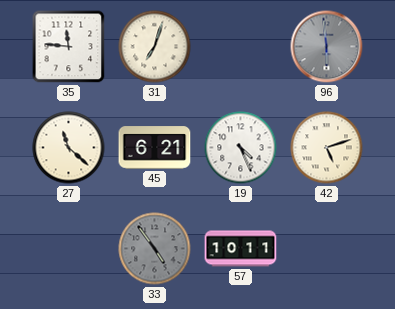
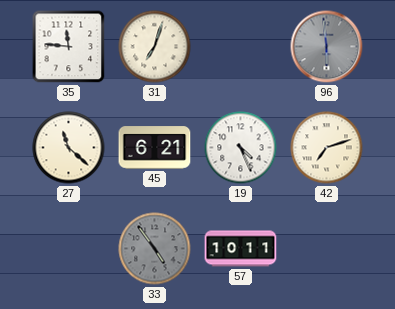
42: 5:12 -> 7:12
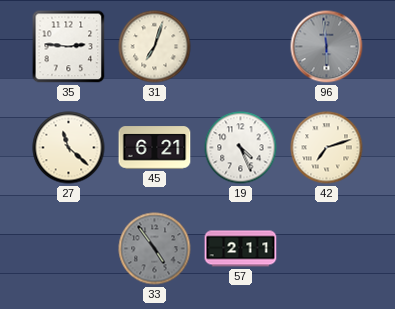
35: 11:46 -> 2:46
57: 10:11 -> 2:11
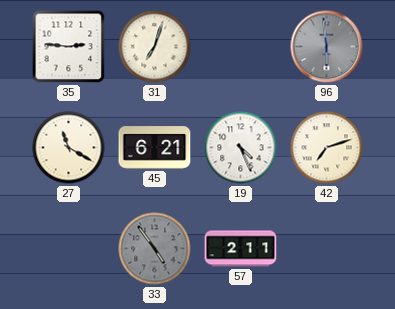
27: 11:22 -> 11:20
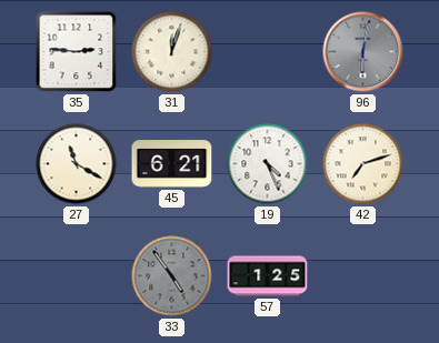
31: 7:03 -> 12:03
96: 5:59 -> 6:02
57: 2:11 -> 1:25
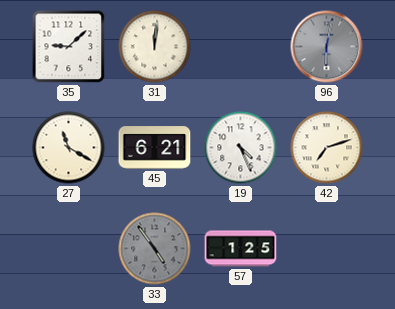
35: 2:46 -> 9:08
31: 12:03 -> 12:01
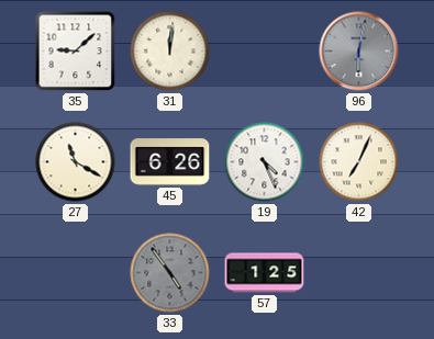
45: 6:21 -> 6:26
42: 7:12 -> 7:04
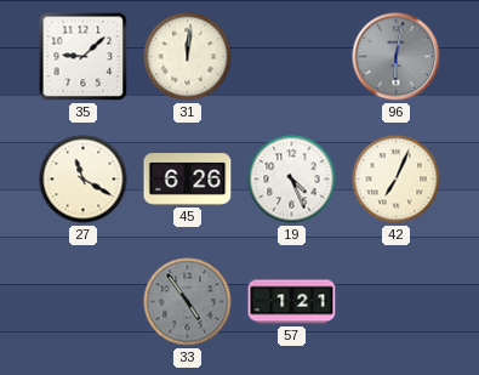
57: 1:25 -> 1:21
